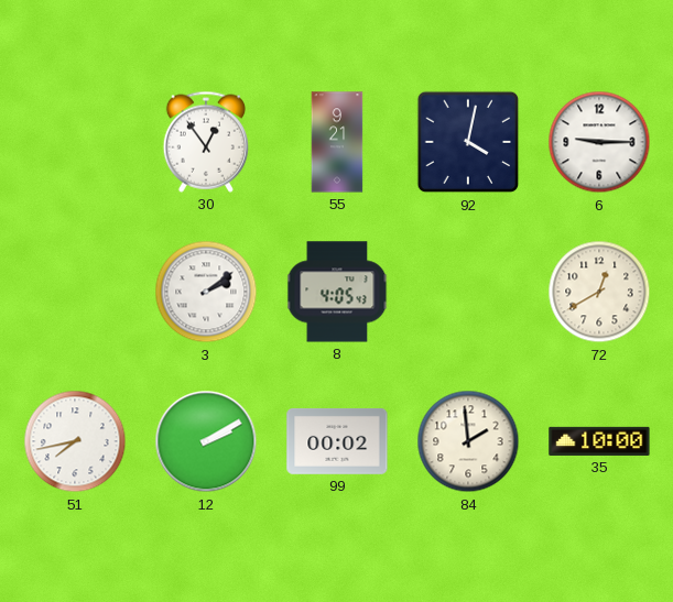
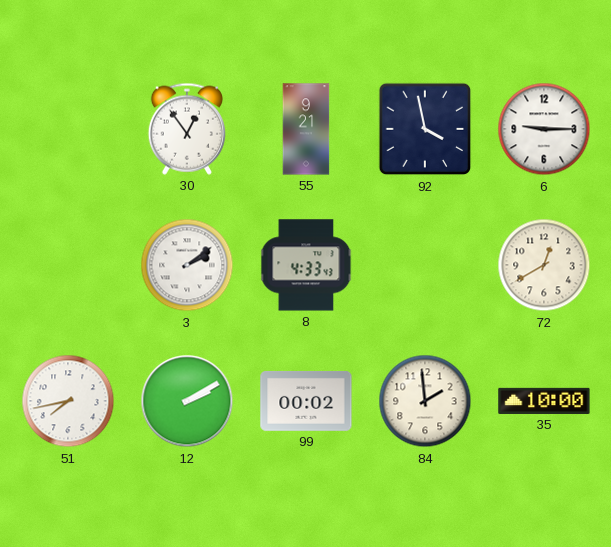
92: 4:02 -> 3:58
8: 4:05 -> 4:33
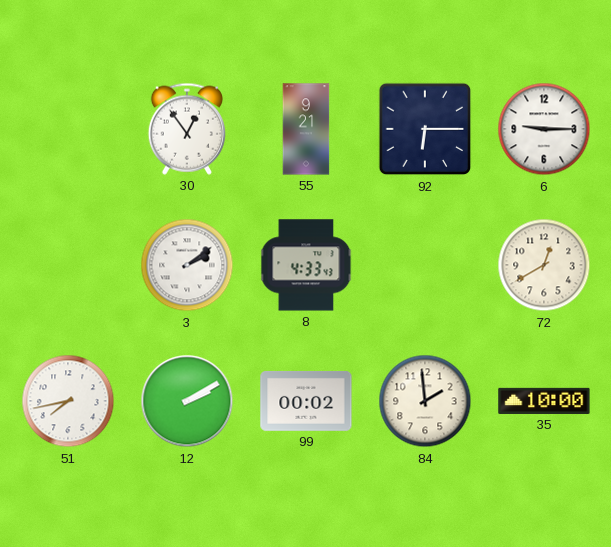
92: 3:58 -> 6:15
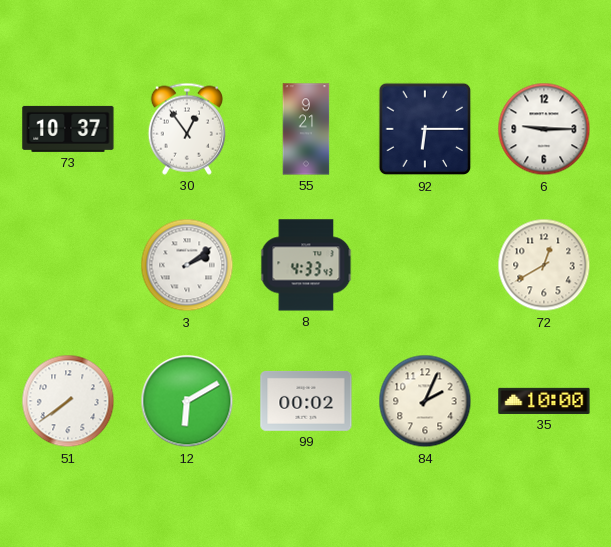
73: none -> 10:37
51: 7:43 -> 7:39
12: 2:10 -> 6:10
84: 1:59 -> 2:04
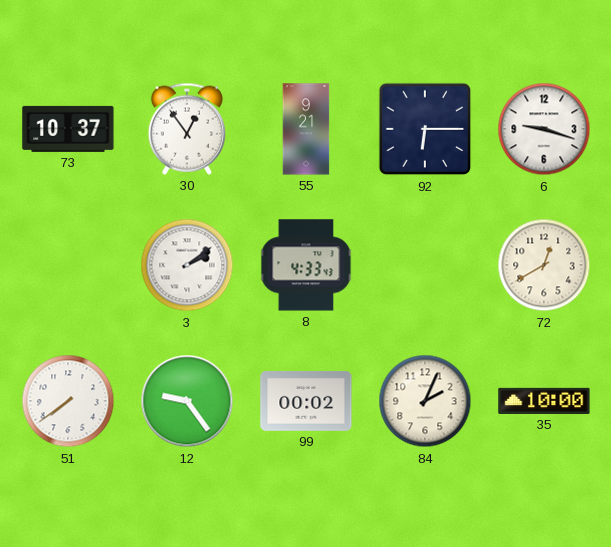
6: 9:15 -> 9:18
12: 6:10 -> 9:24
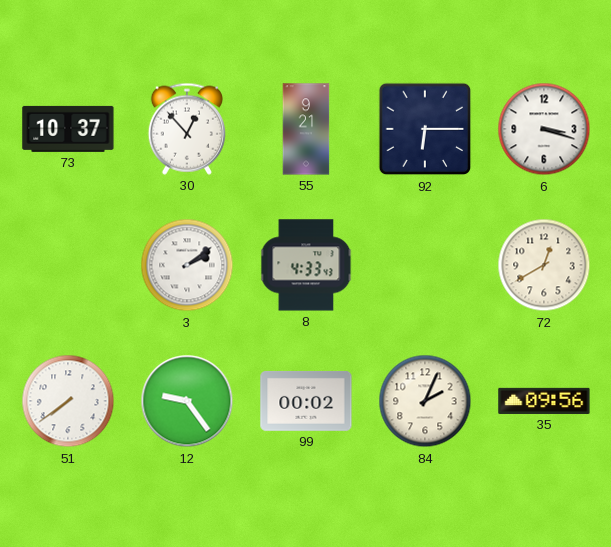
30: 12:54 -> 12:53
6: 9:18 -> 3:18
35: 10:00 -> 09:56
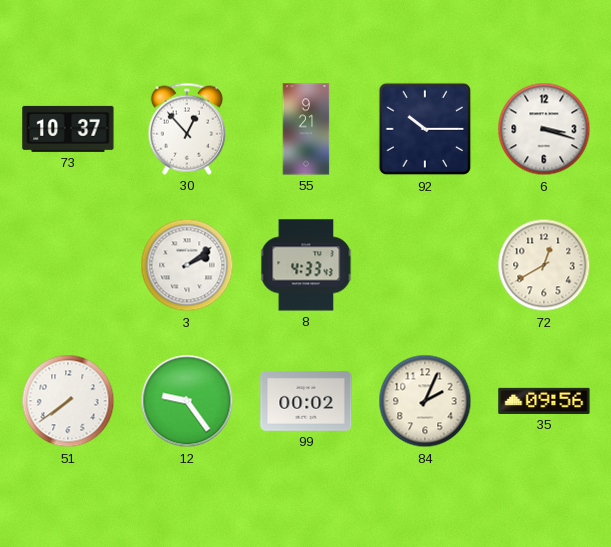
92: 6:15 -> 10:15
